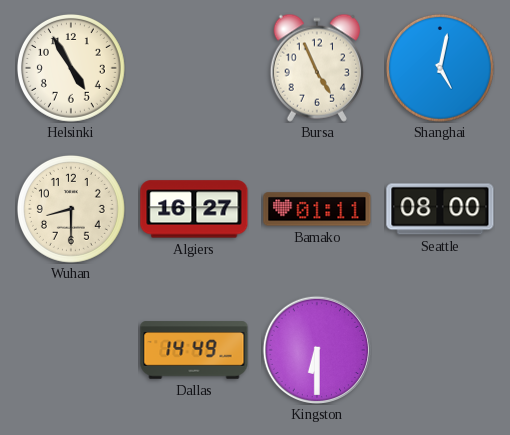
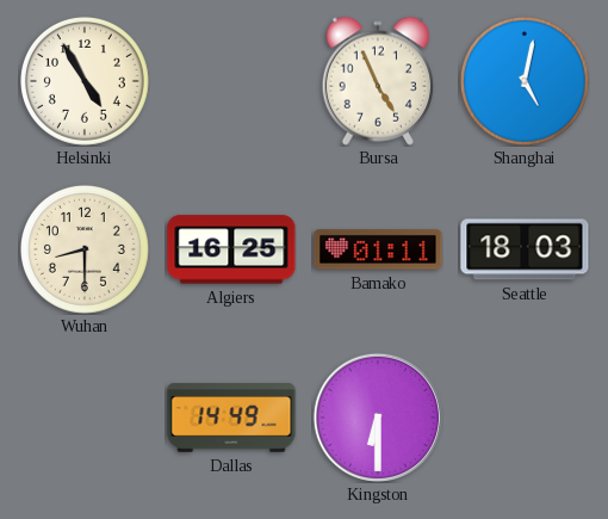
Algiers: 16:27 -> 16:25
Seattle: 08:00 -> 18:03
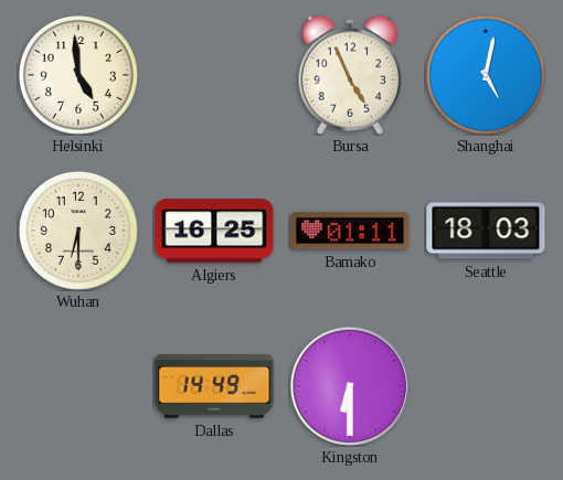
Helsinki: 4:55 -> 4:59
Wuhan: 8:30 -> 6:30
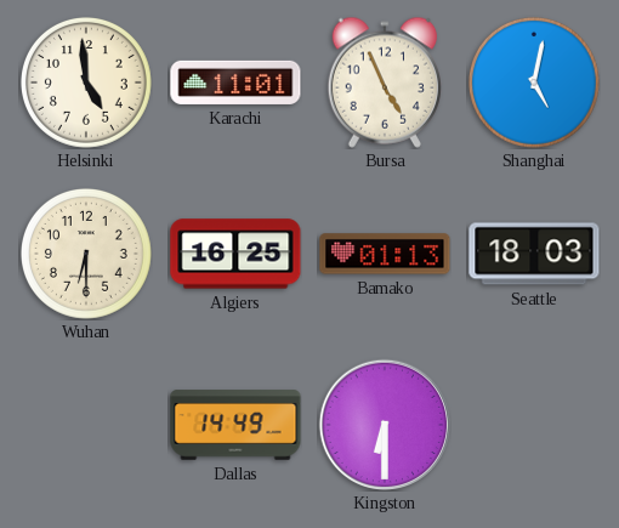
Karachi: none -> 11:01
Bamako: 01:11 -> 01:13
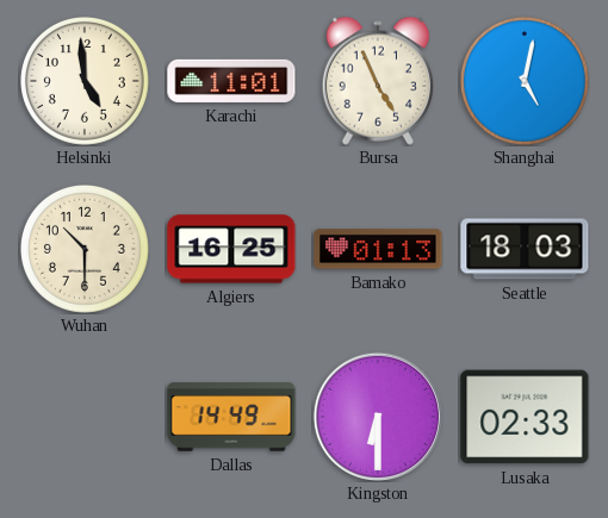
Wuhan: 6:30 -> 10:30
Lusaka: none -> 02:33
